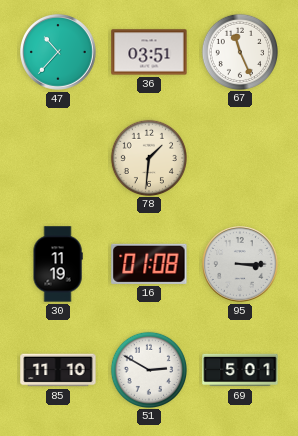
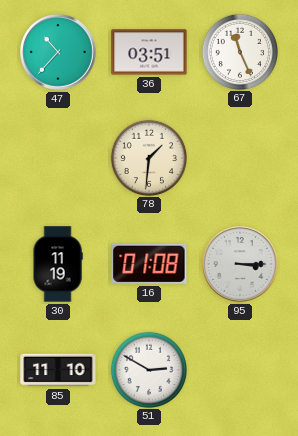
69: 5:01 -> none
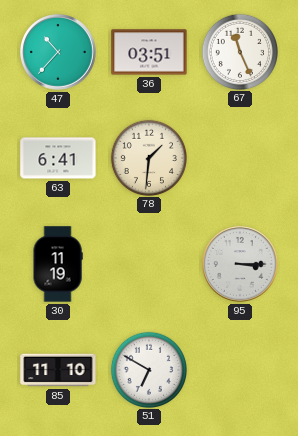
63: none -> 6:41
16: 01:08 -> none
51: 2:50 -> 6:50
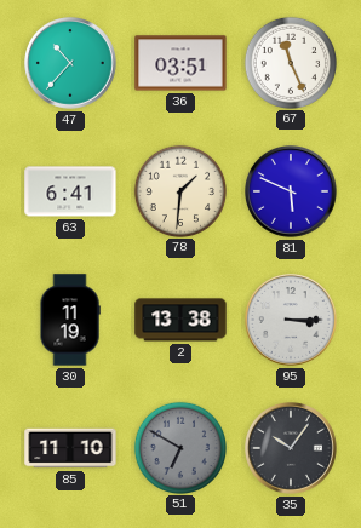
81: none -> 5:49
2: none -> 13:38
51 dial: white -> grey
35: none -> 10:06
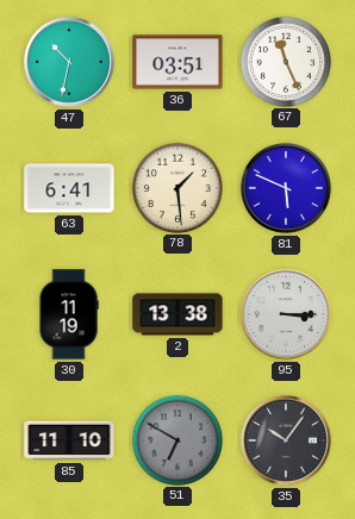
47: 10:37 -> 10:32
78: 1:31 -> 1:29
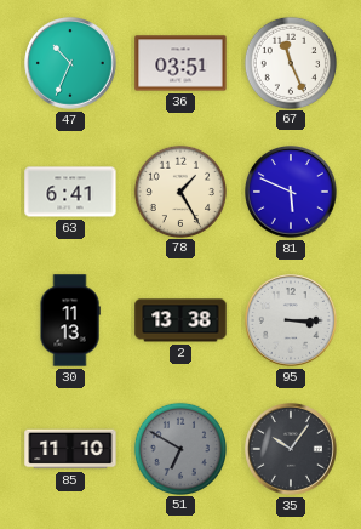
47: 10:32 -> 10:34
78: 1:29 -> 1:25
30: 11:19 -> 11:13
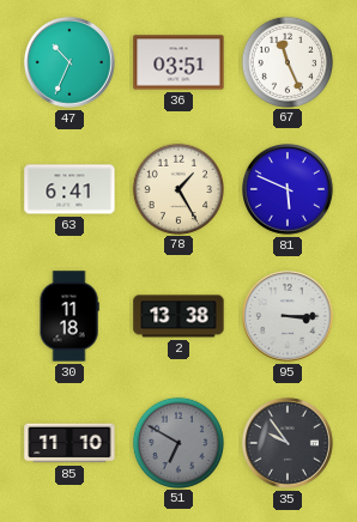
30: 11:13 -> 11:18
35: 10:06 -> 9:54
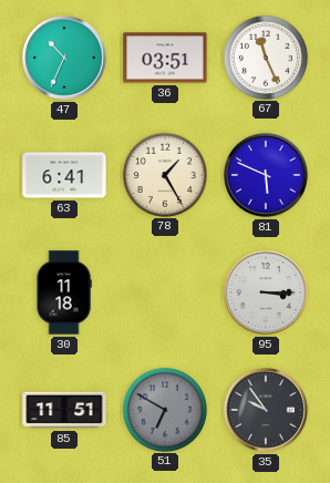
2: 13:38 -> none
85: 11:10 -> 11:51
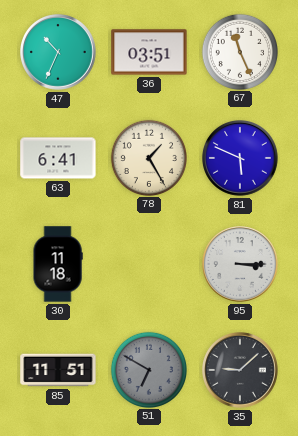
35: 9:54 -> 9:08
